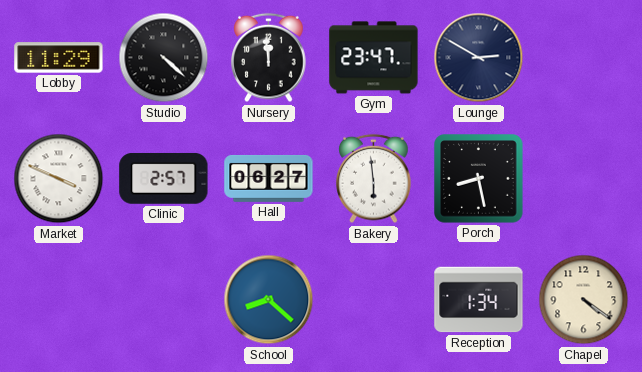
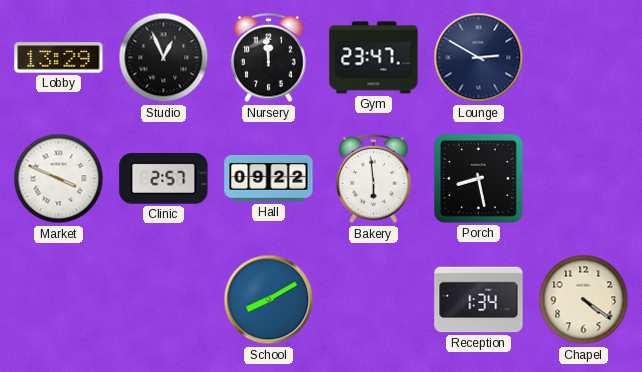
Lobby: 11:29 -> 13:29
Studio: 4:22 -> 12:56
Hall: 06:27 -> 09:22
School: 8:22 -> 8:10
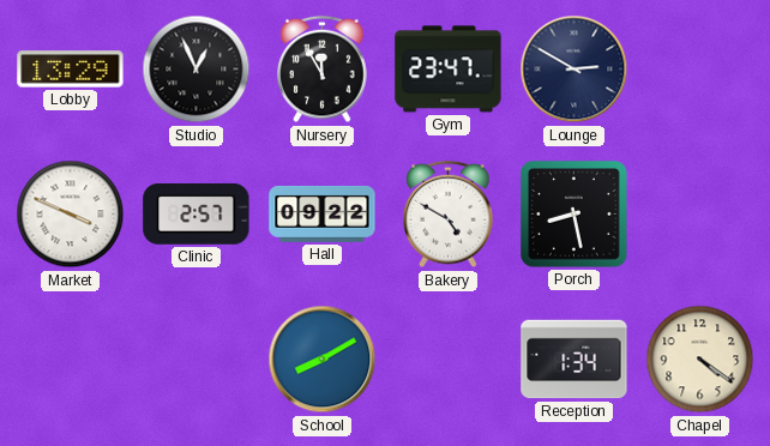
Nursery: 11:59 -> 11:55
Bakery: 5:59 -> 4:50
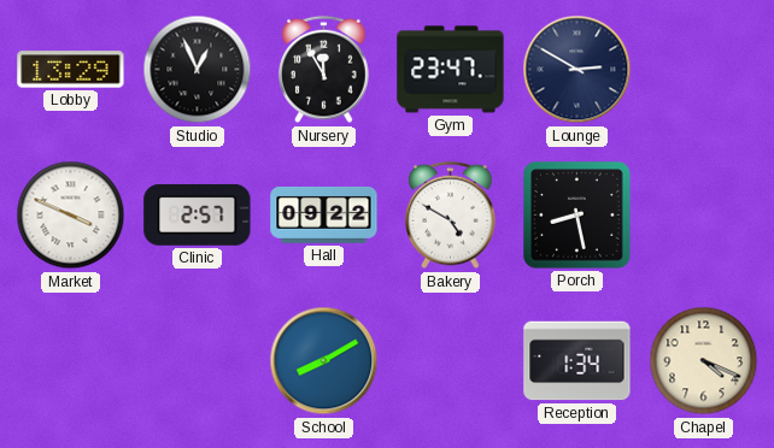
Chapel: 4:21 -> 4:19
